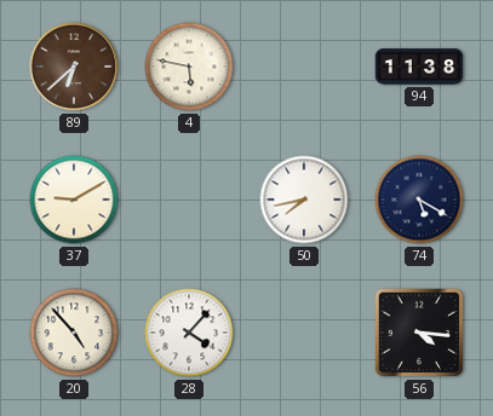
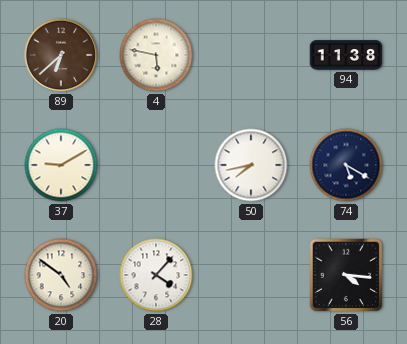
20: 4:53 -> 4:51
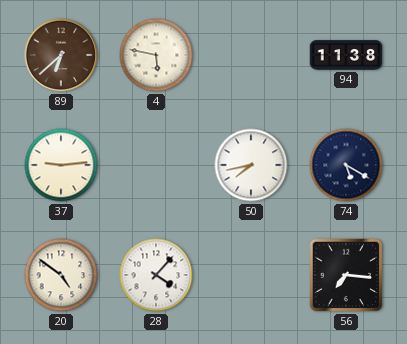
37: 9:10 -> 9:14
56: 4:16 -> 7:16
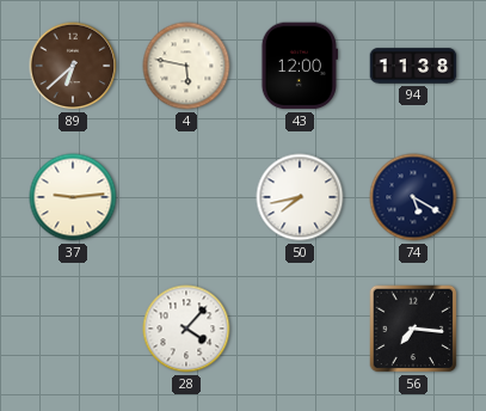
43: none -> 12:00
20: 4:51 -> none
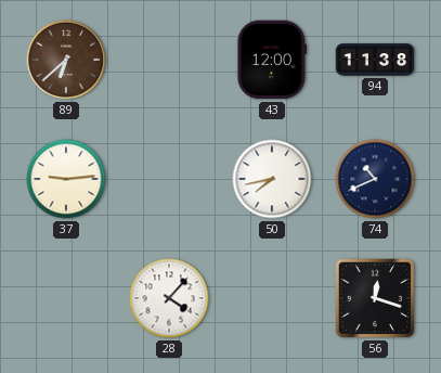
4: 5:47 -> none
74: 5:20 -> 10:41
56: 7:16 -> 12:18
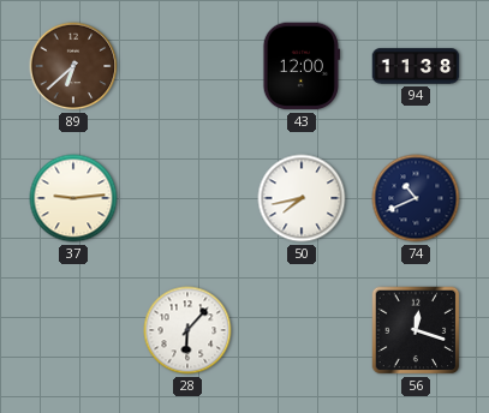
28: 4:07 -> 6:07
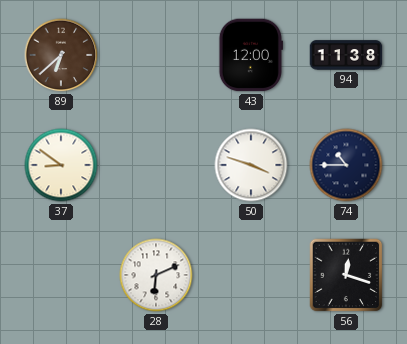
37: 9:14 -> 8:51
50: 7:43 -> 3:48
74: 10:41 -> 10:45
28: 6:07 -> 6:11
